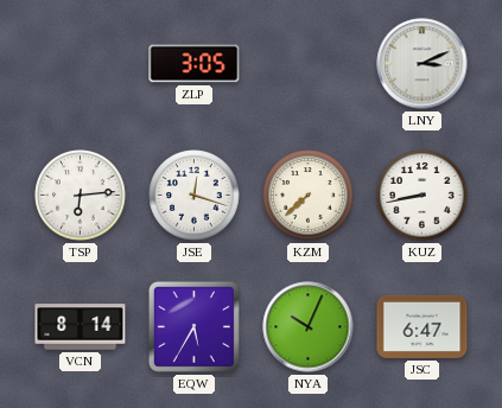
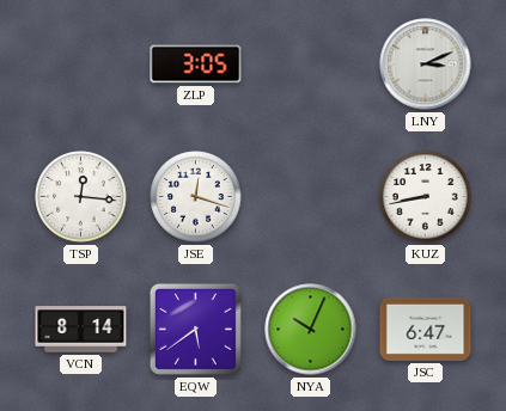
TSP: 6:14 -> 12:16
KZM: 7:38 -> none
EQW: 5:35 -> 5:39
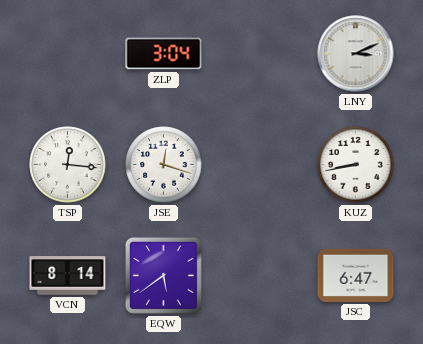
ZLP: 3:05 -> 3:04
NYA: 10:04 -> none
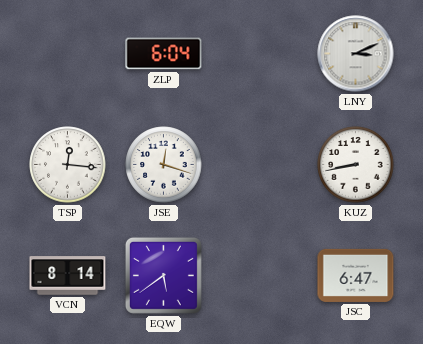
ZLP: 3:04 -> 6:04
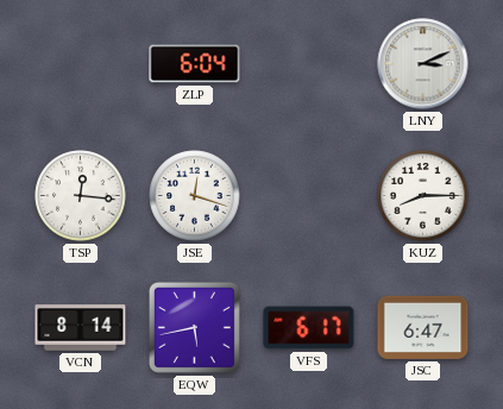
KUZ: 8:43 -> 8:15
EQW: 5:39 -> 5:43
VFS: none -> 6:17
